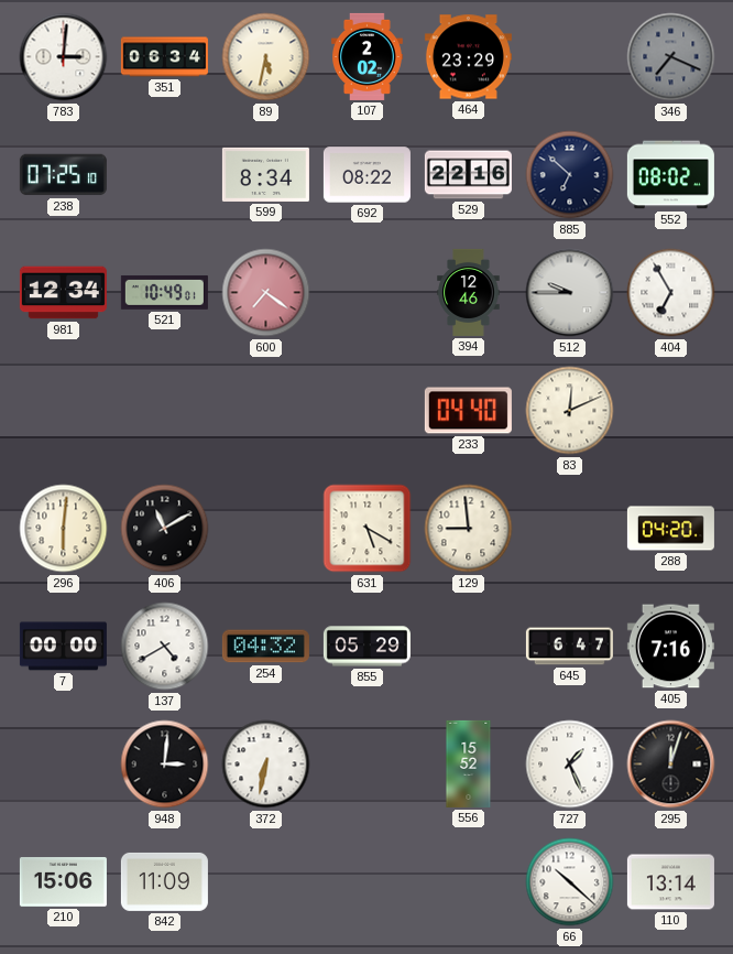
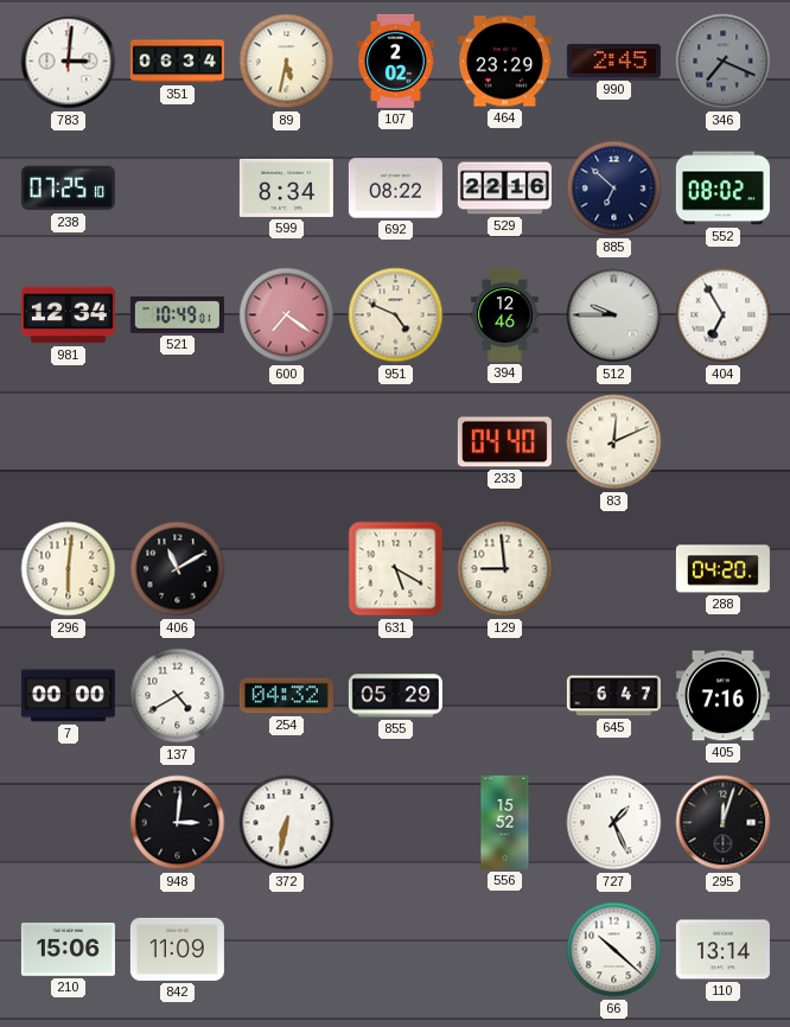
990: none -> 2:45
951: none -> 4:49
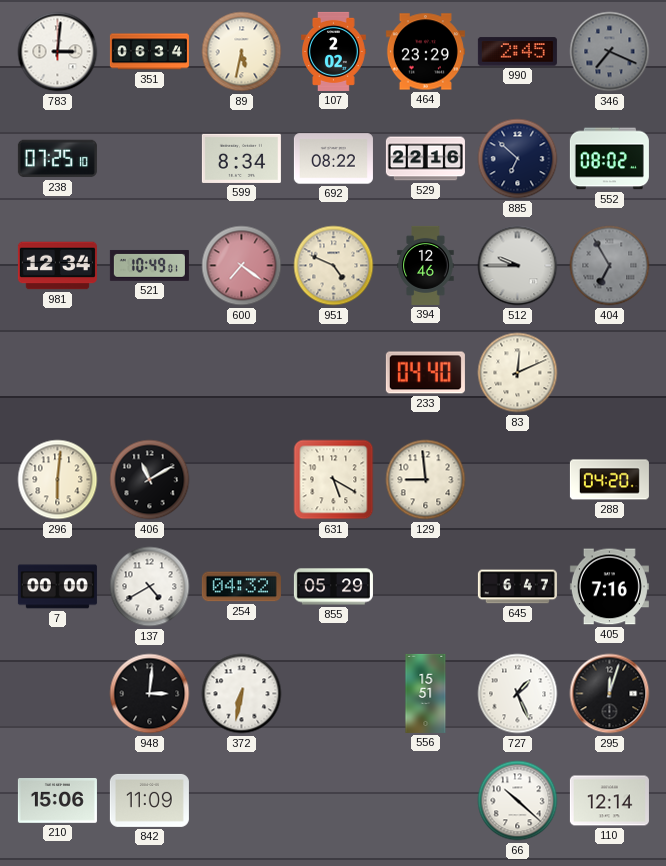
404 dial: white -> grey
556: 15:52 -> 15:51
110: 13:14 -> 12:14
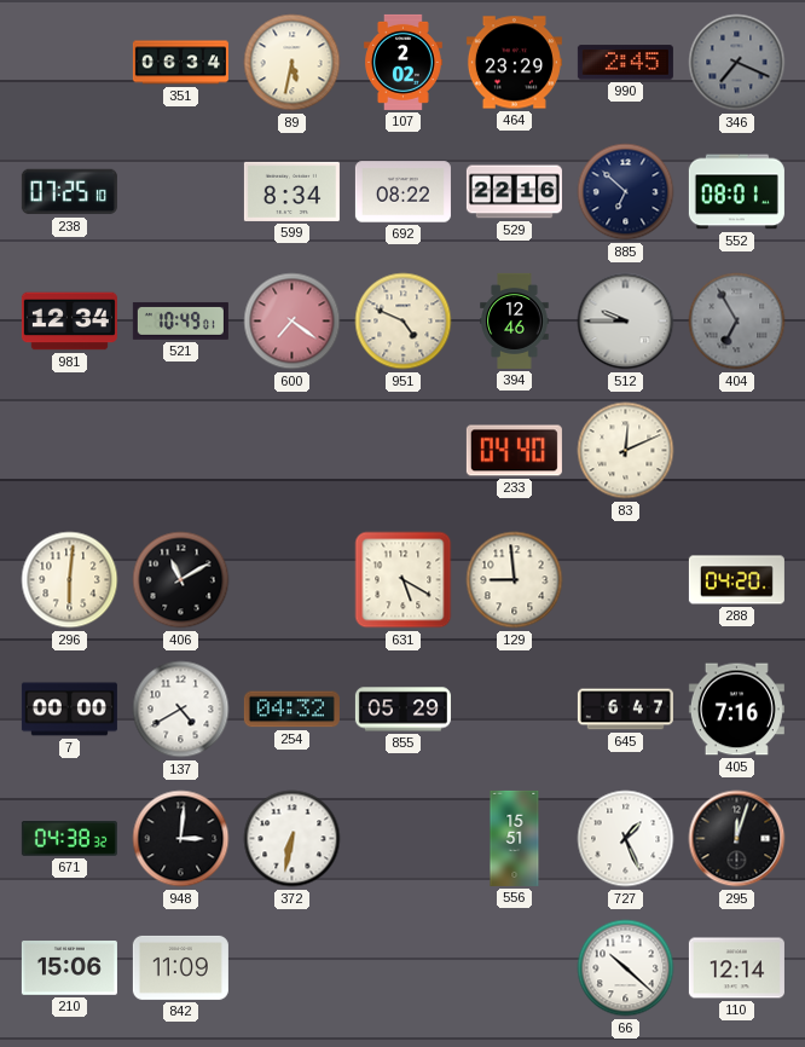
783: 3:01 -> none
552: 08:02 -> 08:01
671: none -> 04:38
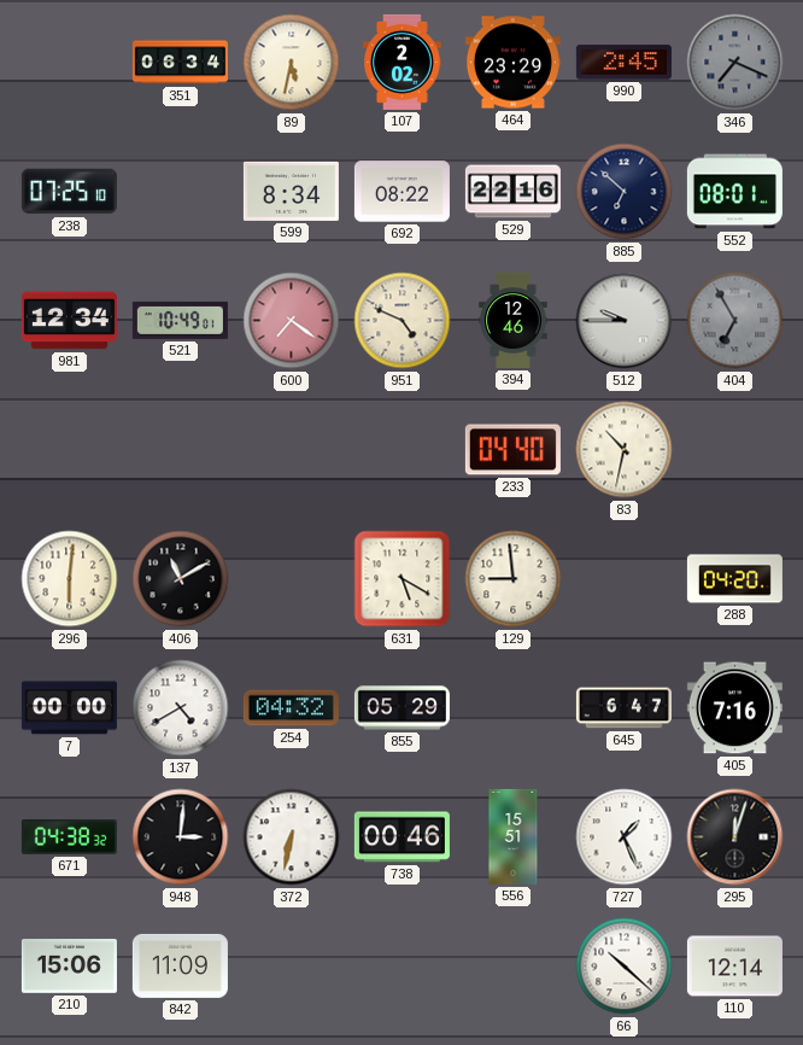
83: 12:11 -> 10:32
738: none -> 00:46
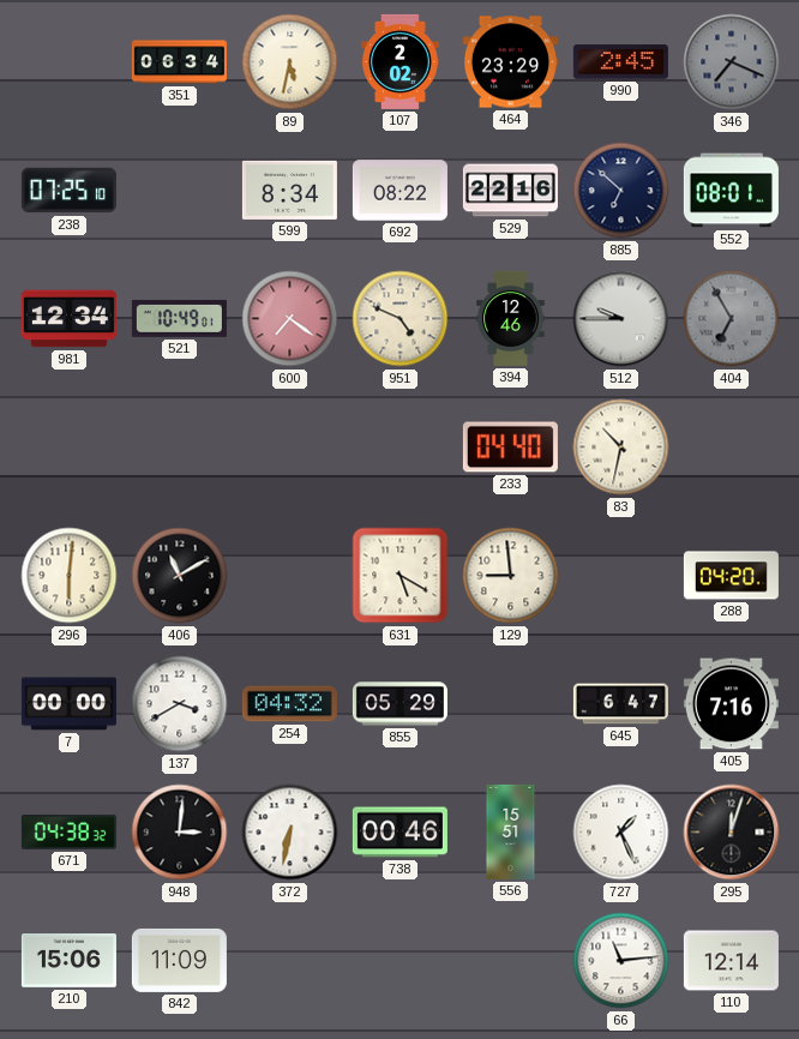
137: 4:40 -> 3:40
66: 10:22 -> 11:14
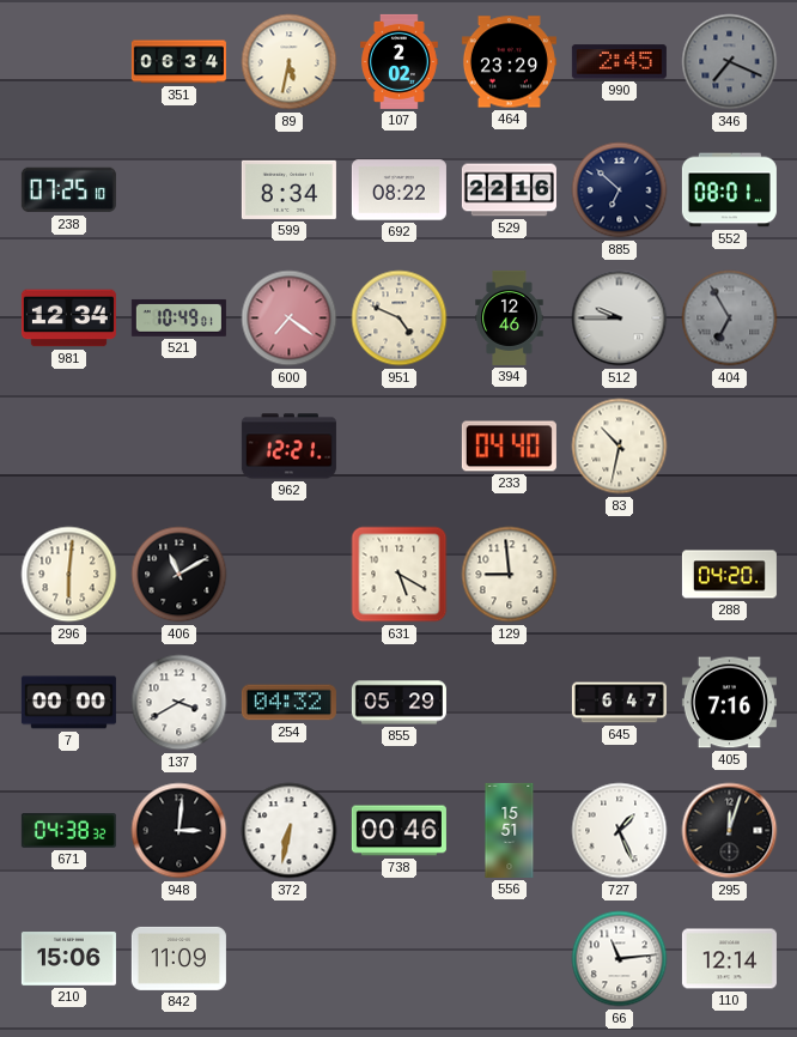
962: none -> 12:21
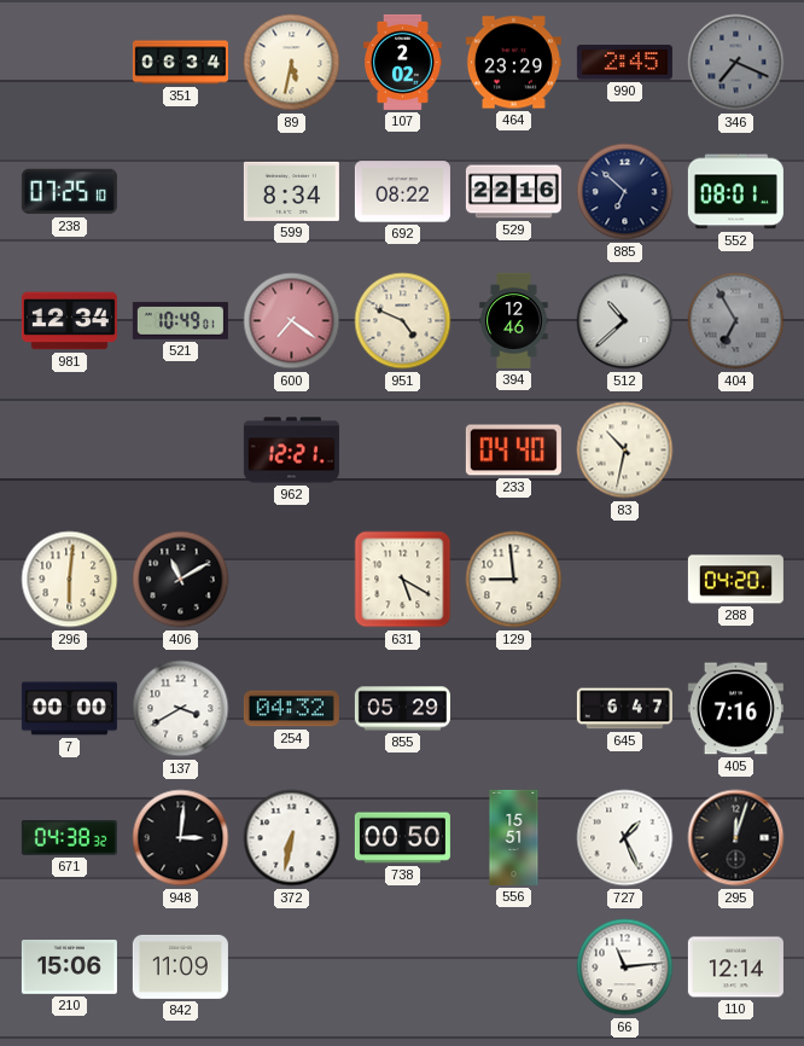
512: 9:45 -> 10:38
738: 00:46 -> 00:50
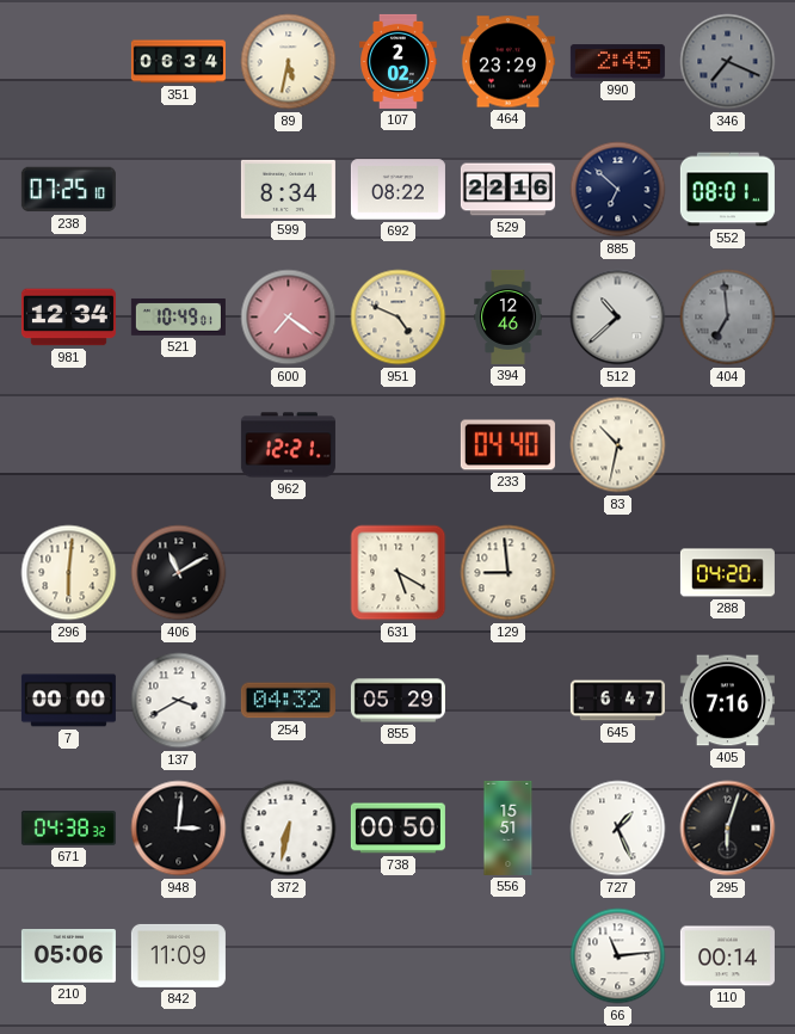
404: 6:55 -> 6:59
295: 12:03 -> 6:03
210: 15:06 -> 05:06
110: 12:14 -> 00:14
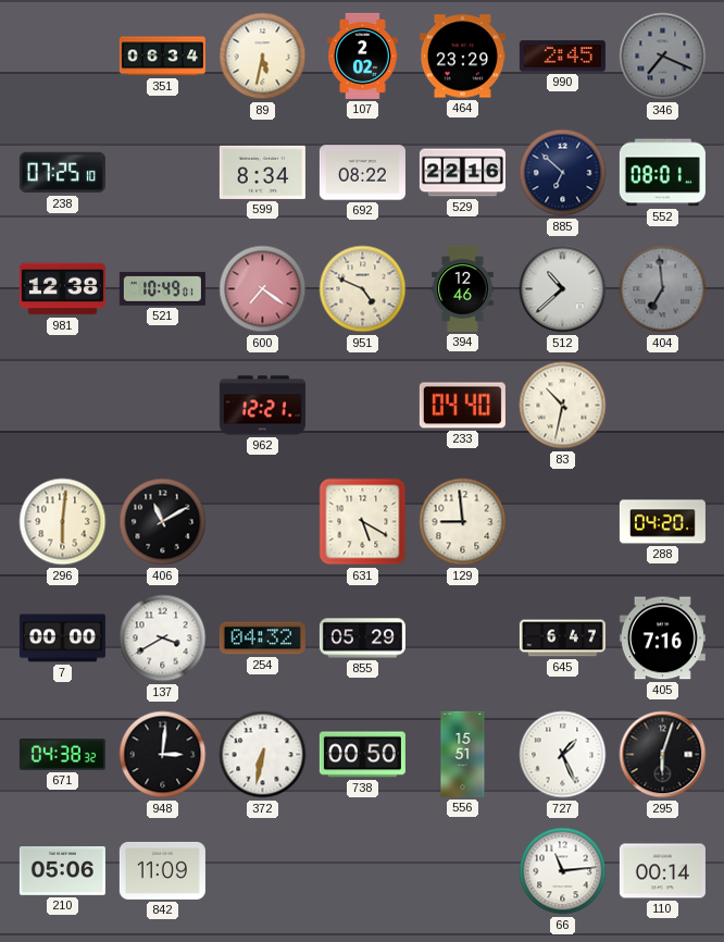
981: 12:34 -> 12:38
